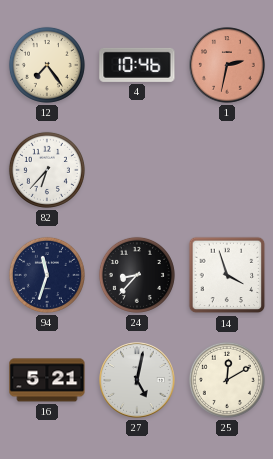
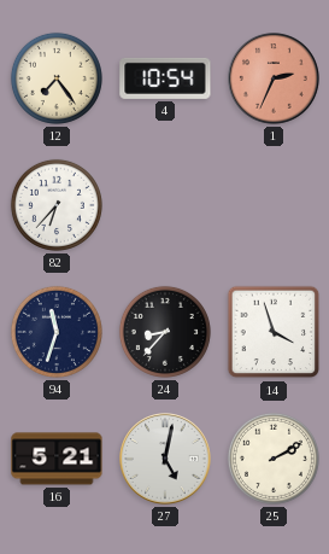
4: 10:46 -> 10:54
1: 2:32 -> 2:34
25: 12:10 -> 2:10
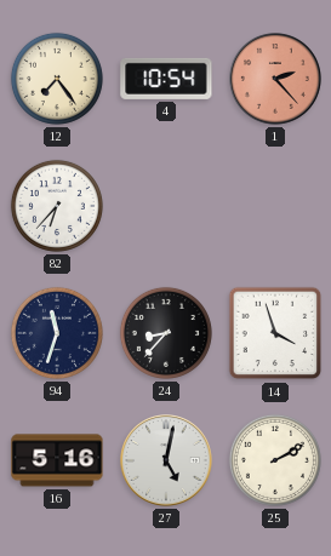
1: 2:34 -> 2:23
16: 5:21 -> 5:16
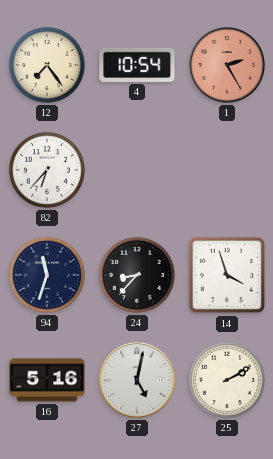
1: 2:23 -> 2:25
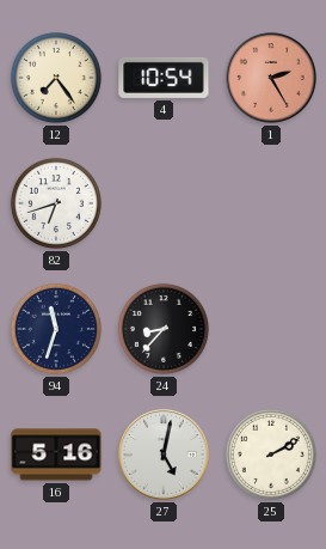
82: 6:37 -> 6:42
14: 3:57 -> none
